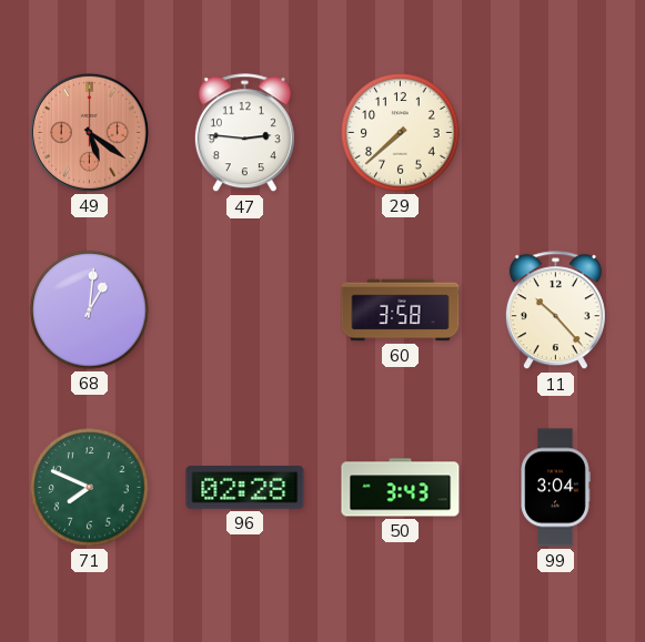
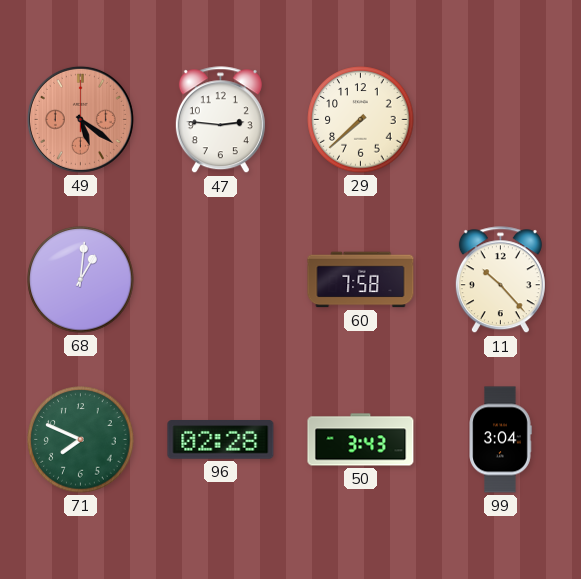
60: 3:58 -> 7:58
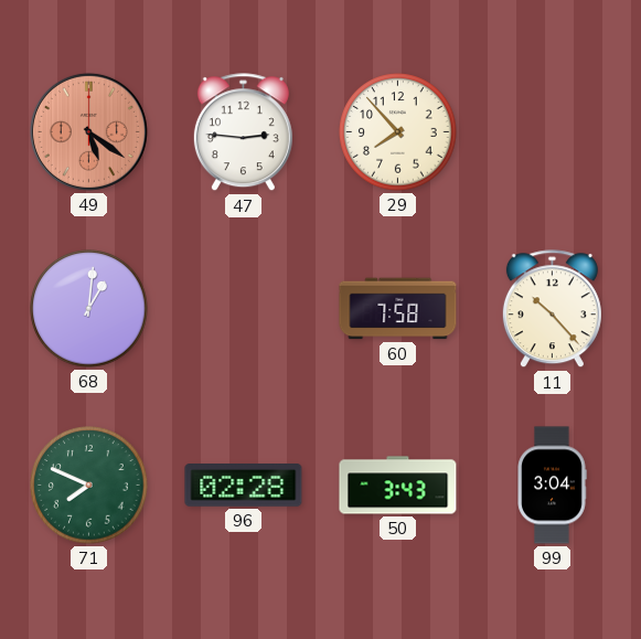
29: 7:38 -> 7:53
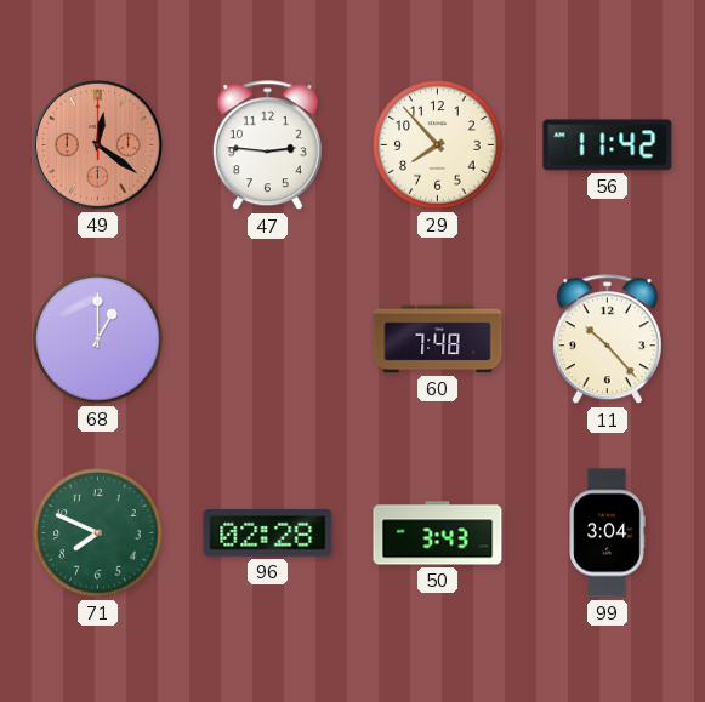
49: 5:21 -> 12:21
56: none -> 11:42
68: 1:01 -> 1:00
60: 7:58 -> 7:48
